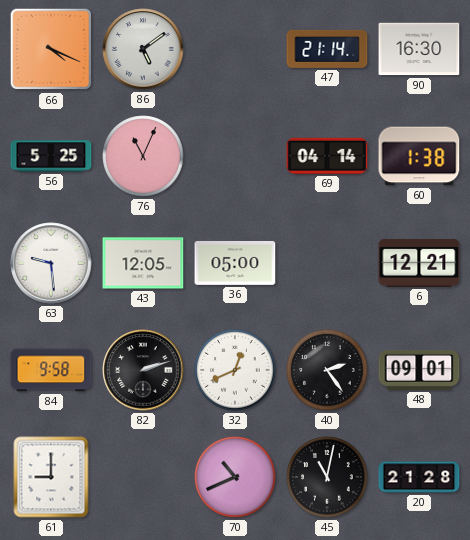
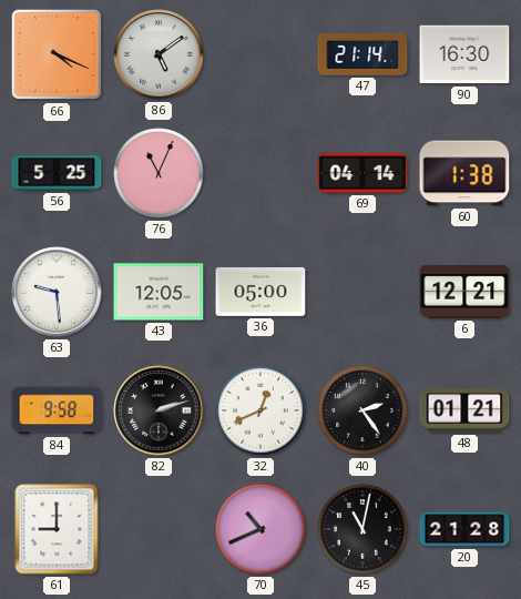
48: 09:01 -> 01:21
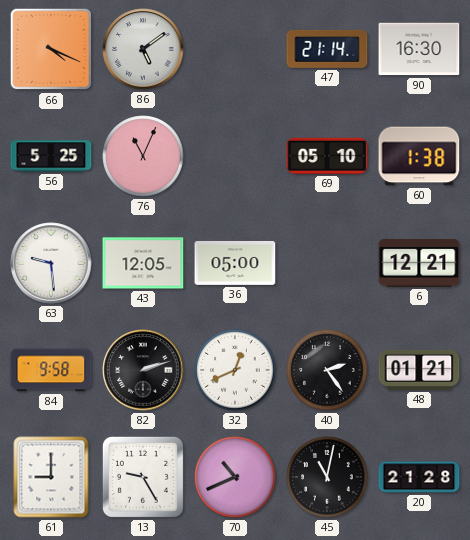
69: 04:14 -> 05:10
13: none -> 9:25
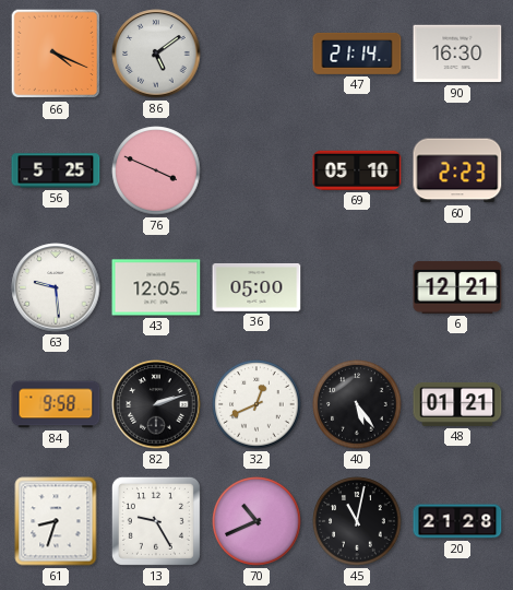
76: 11:04 -> 3:49
60: 1:38 -> 2:23
40: 2:24 -> 5:24
61: 9:00 -> 8:33
